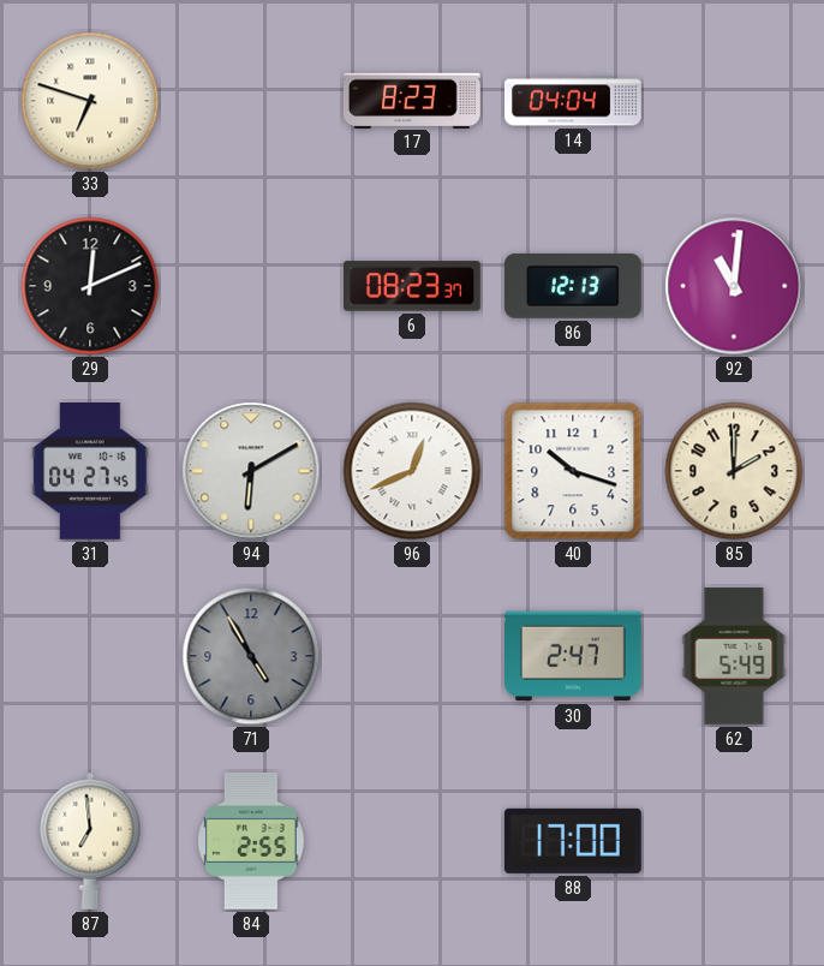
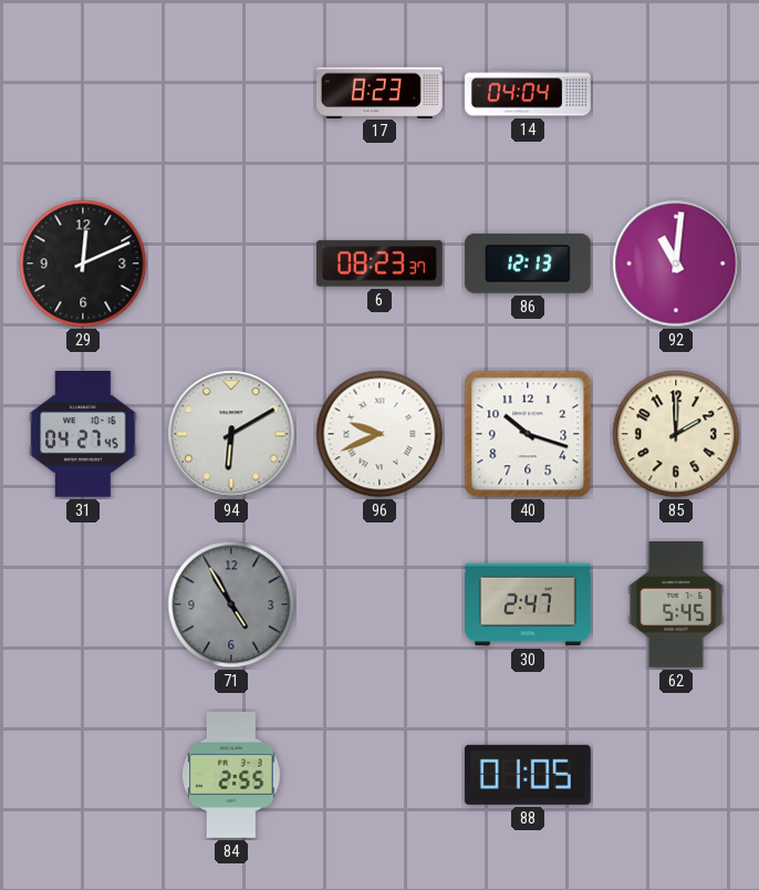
33: 6:48 -> none
96: 12:41 -> 9:41
62: 5:49 -> 5:45
87: 6:59 -> none
88: 17:00 -> 01:05
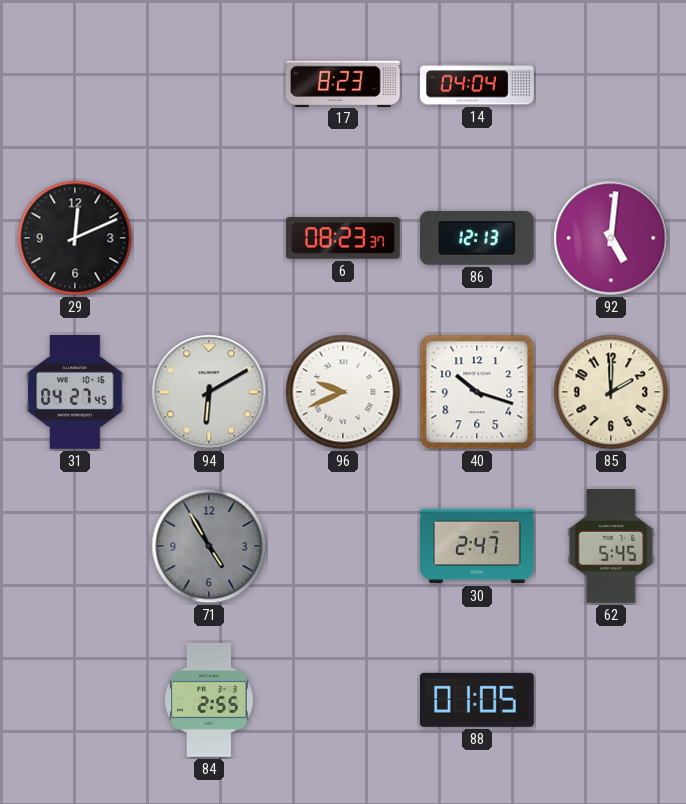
92: 11:01 -> 5:01
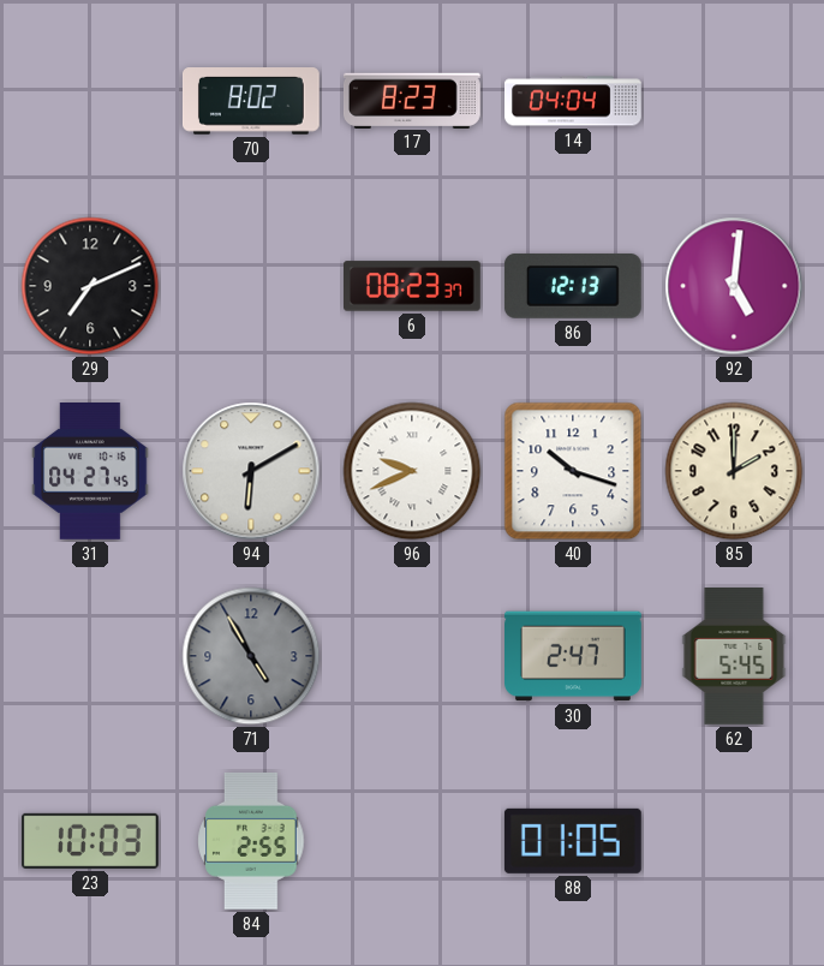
70: none -> 8:02
29: 12:11 -> 7:11
23: none -> 10:03
